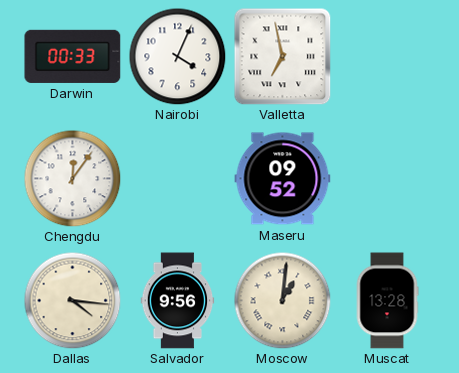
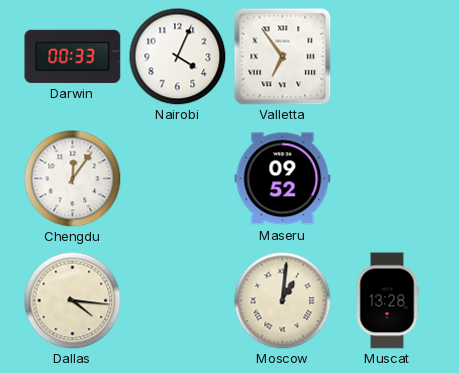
Valletta: 6:58 -> 6:54
Salvador: 9:56 -> none
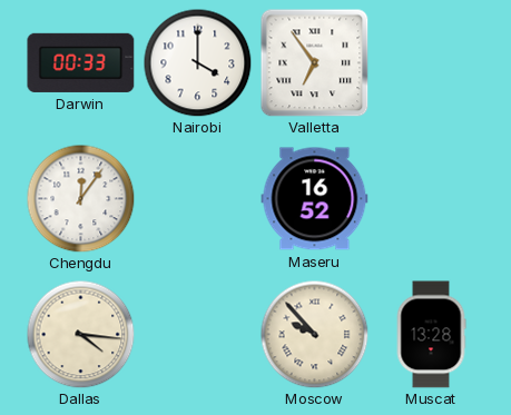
Nairobi: 4:04 -> 4:00
Maseru: 09:52 -> 16:52
Moscow: 1:01 -> 9:53
